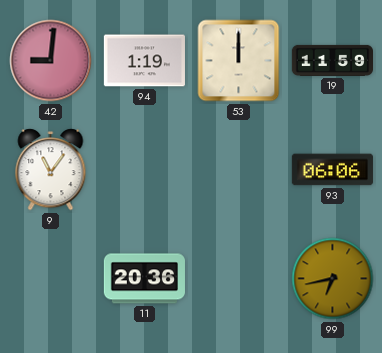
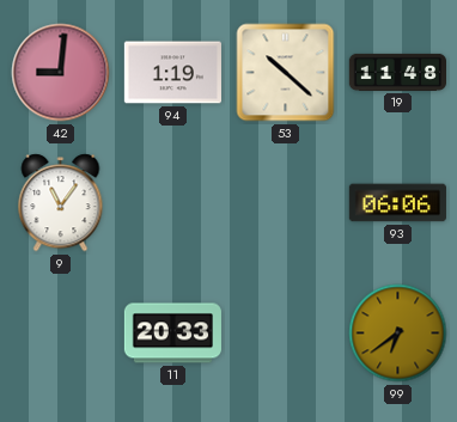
53: 12:00 -> 10:22
19: 11:59 -> 11:48
11: 20:36 -> 20:33
99: 6:43 -> 6:39
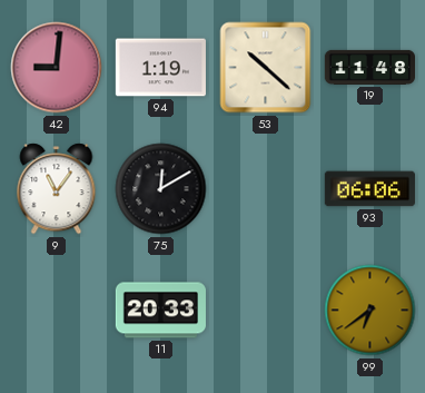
75: none -> 12:10
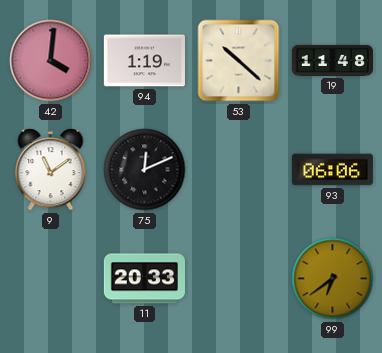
42: 9:01 -> 4:01
9: 11:06 -> 11:09
75: 12:10 -> 12:11
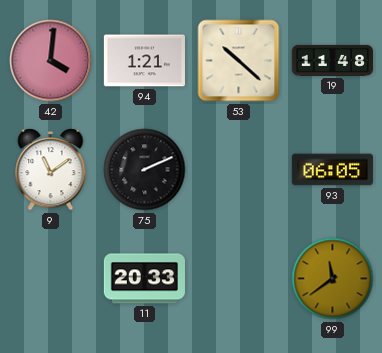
94: 1:19 -> 1:21
75: 12:11 -> 2:11
93: 06:06 -> 06:05
99: 6:39 -> 11:39
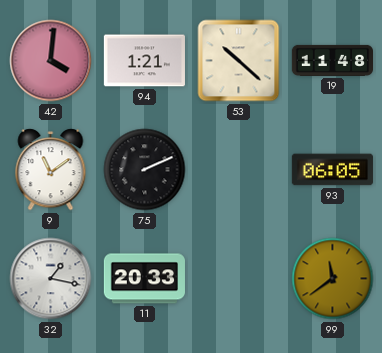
32: none -> 1:17
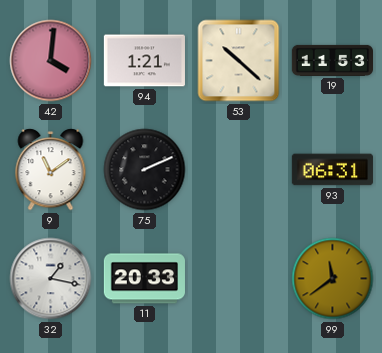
19: 11:48 -> 11:53
93: 06:05 -> 06:31
